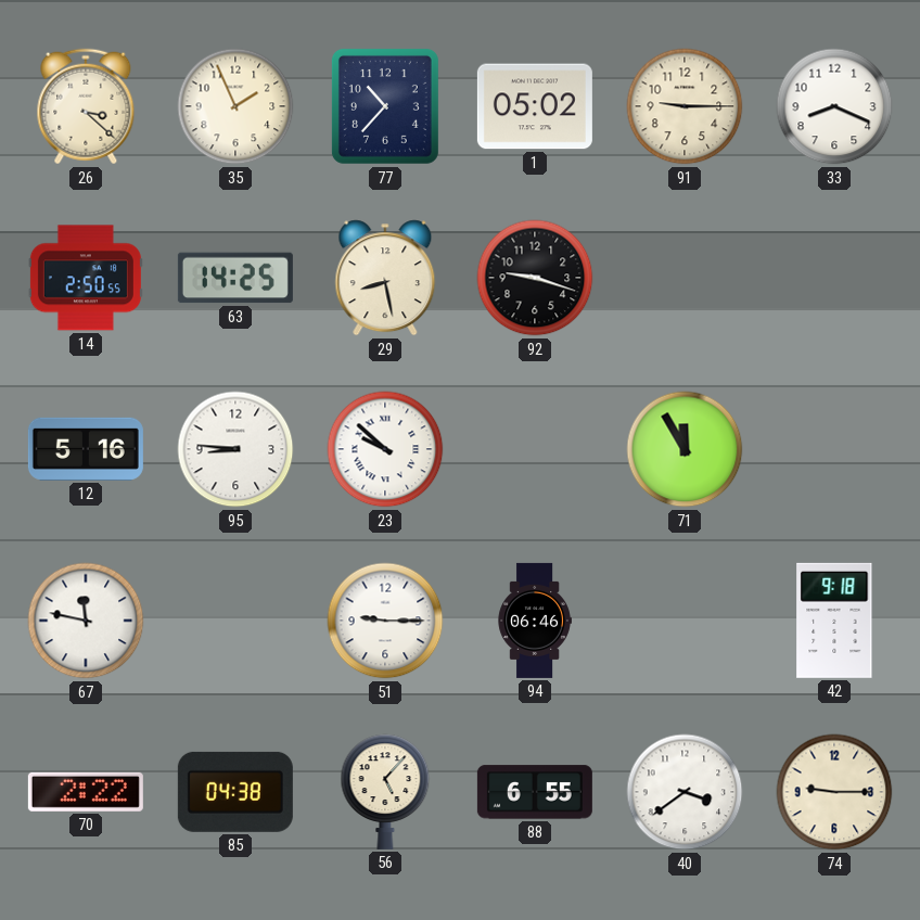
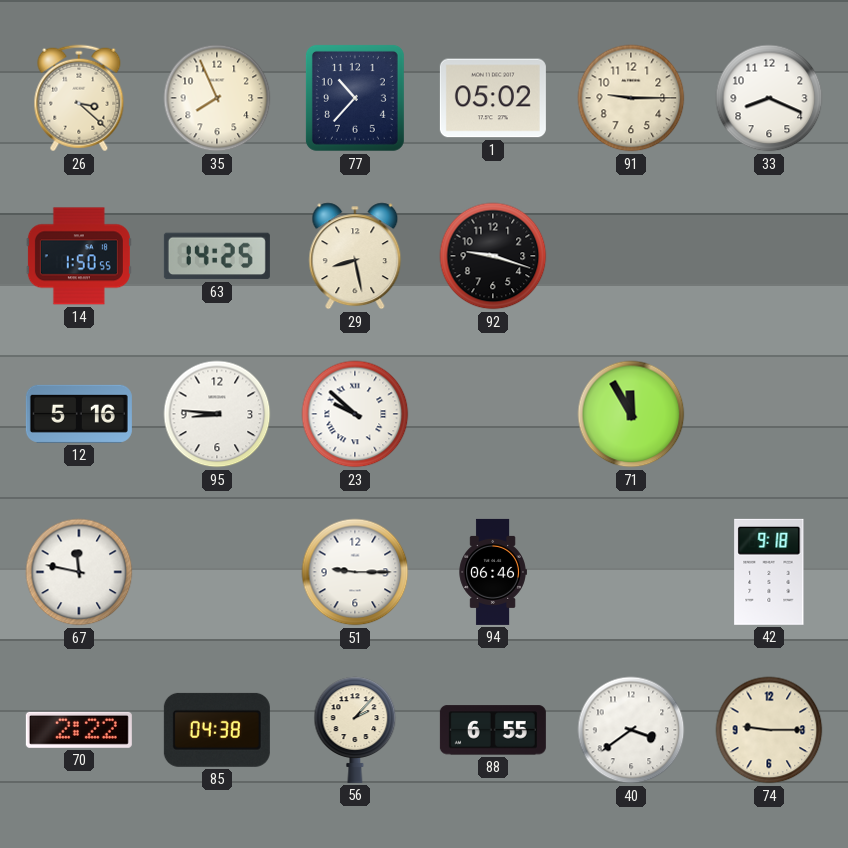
35: 1:56 -> 7:56
14: 2:50 -> 1:50
56: 5:07 -> 2:07
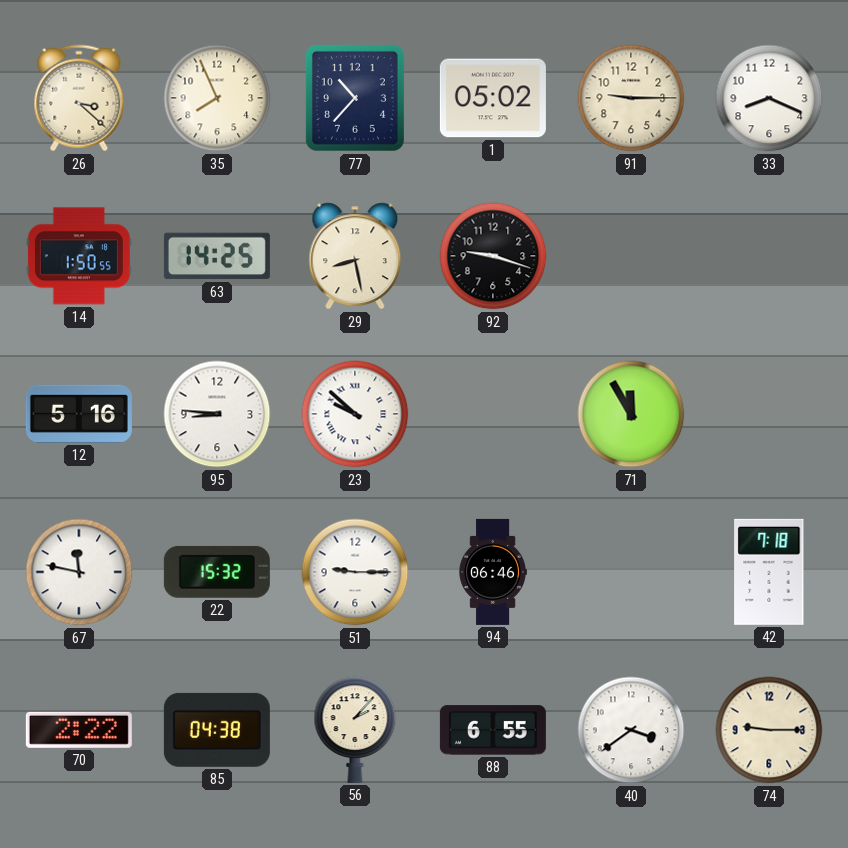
22: none -> 15:32
42: 9:18 -> 7:18
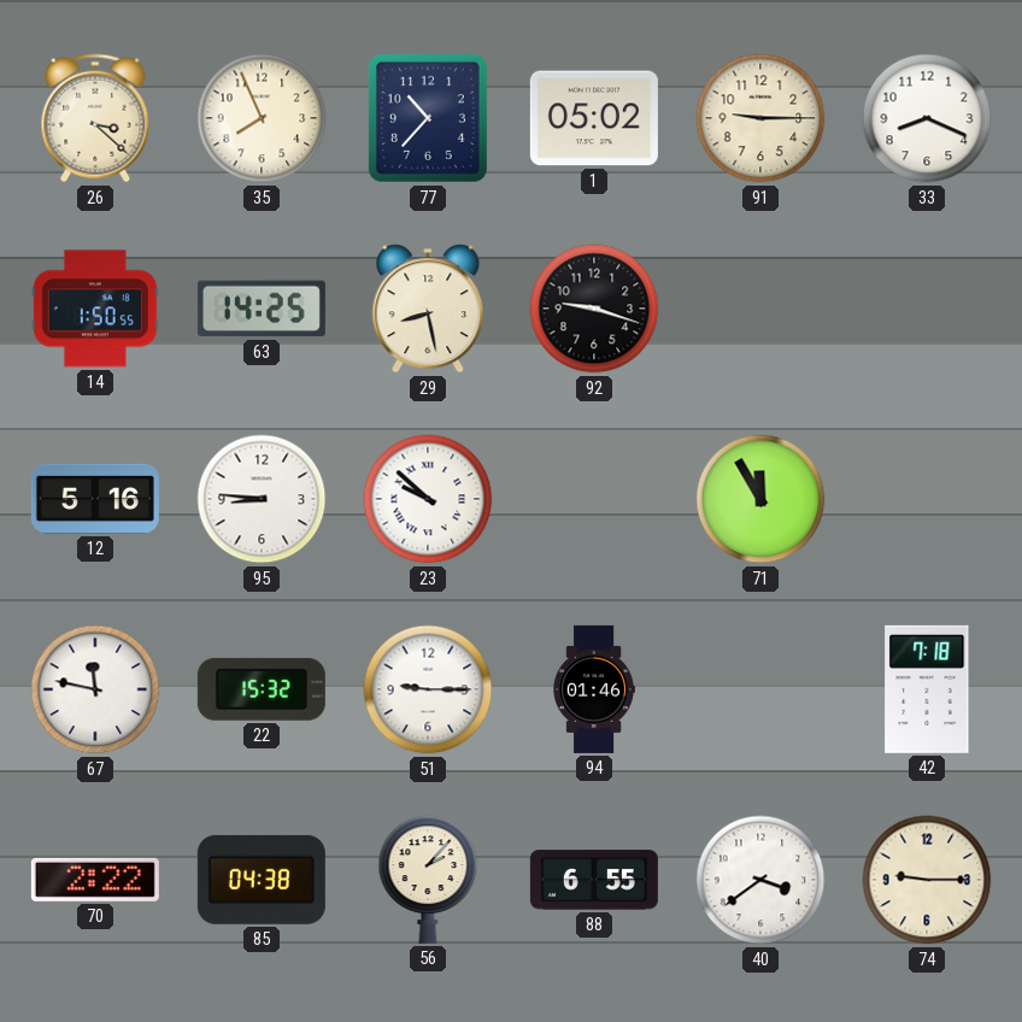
94: 06:46 -> 01:46
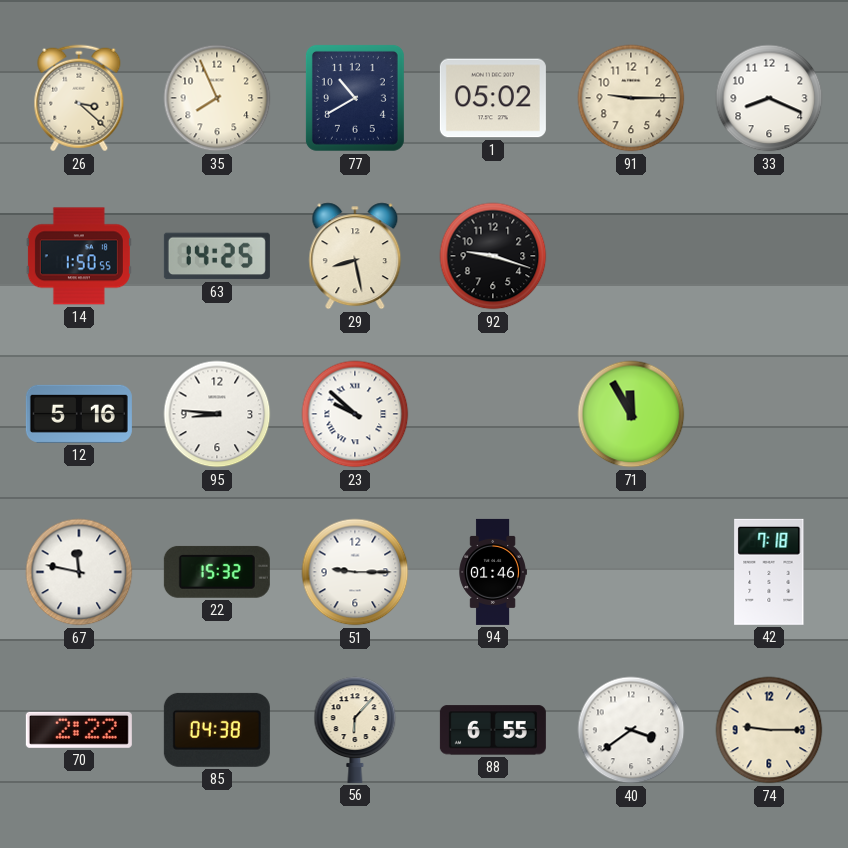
77: 10:37 -> 10:40
56: 2:07 -> 6:07
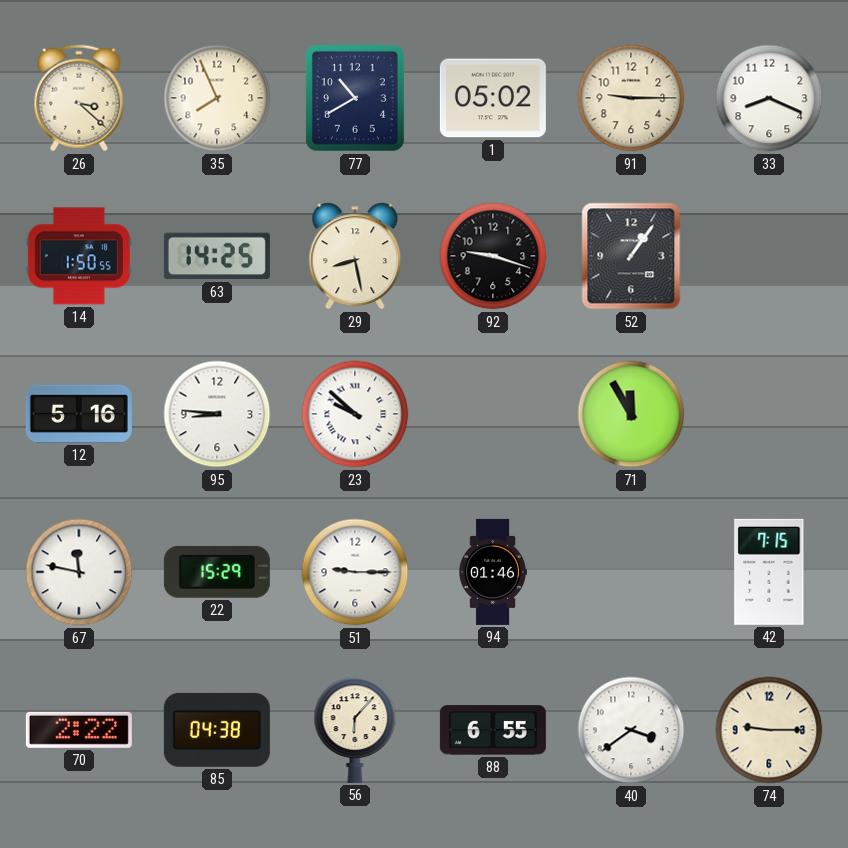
52: none -> 1:06
22: 15:32 -> 15:29
42: 7:18 -> 7:15
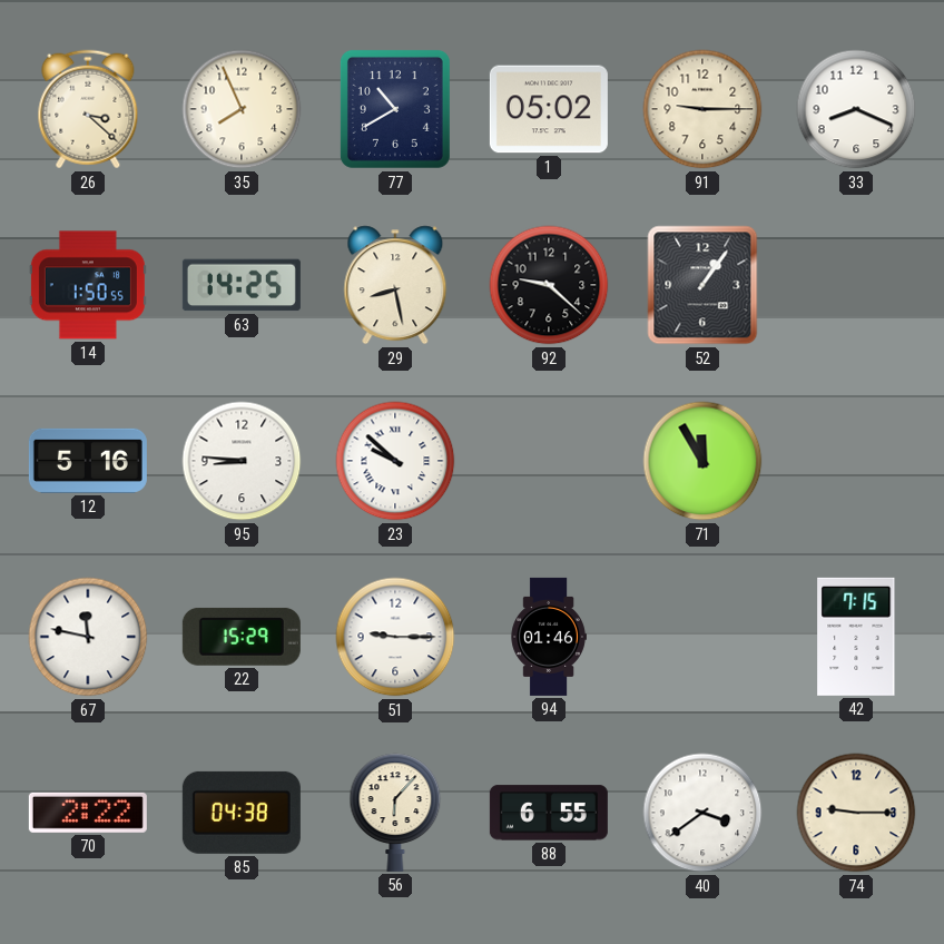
92: 9:18 -> 9:22
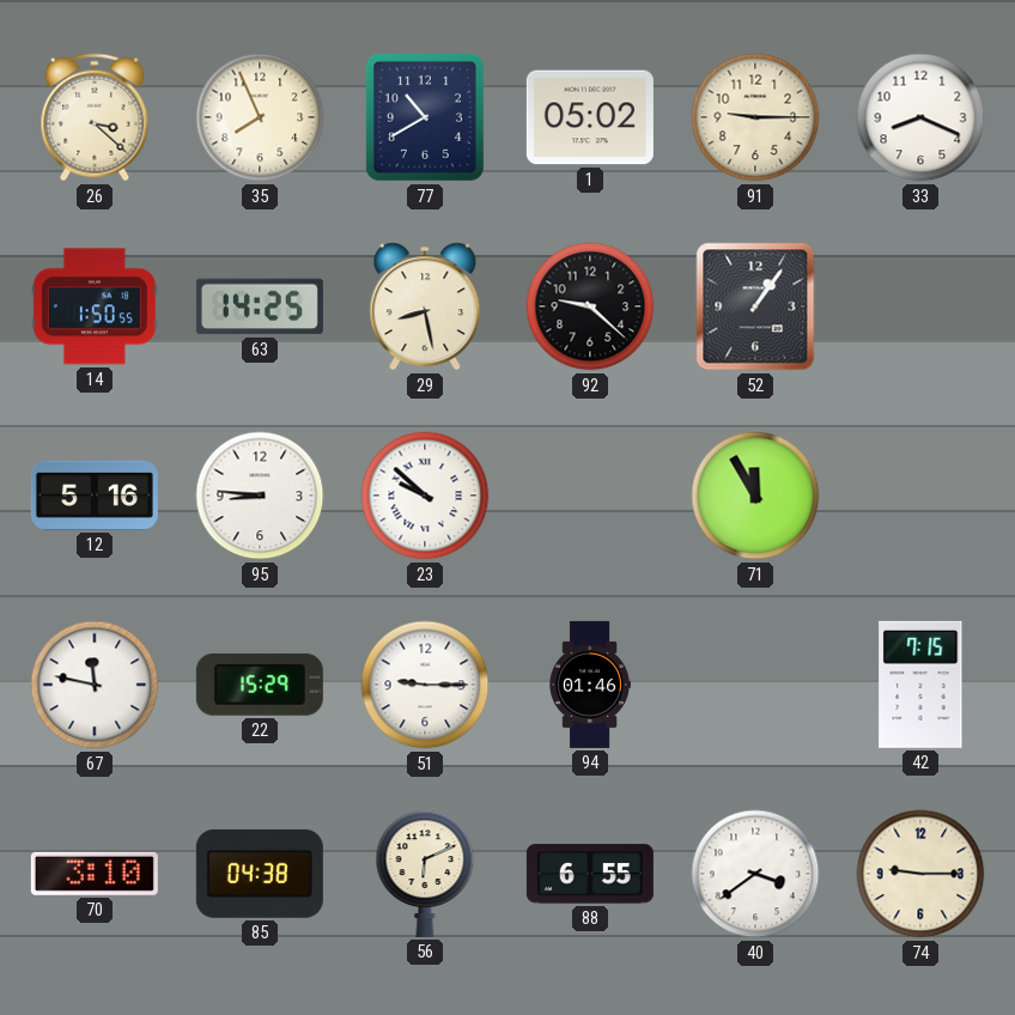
70: 2:22 -> 3:10
56: 6:07 -> 6:11
